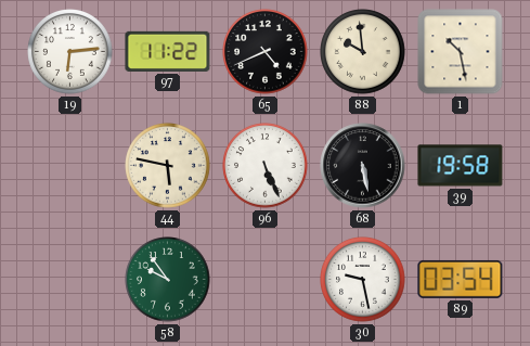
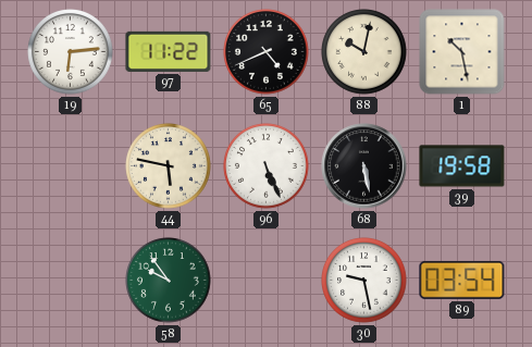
88: 9:59 -> 10:02
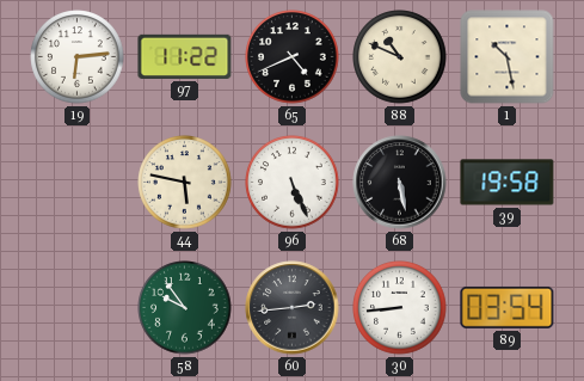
88: 10:02 -> 10:49
60: none -> 2:44
30: 9:28 -> 8:44
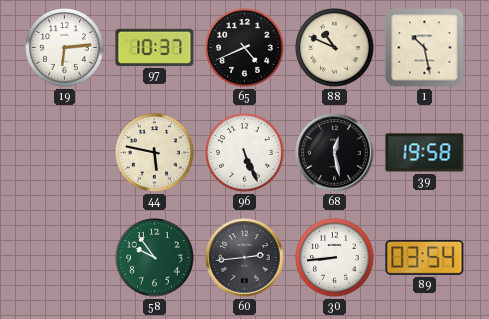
97: 11:22 -> 10:37
68: 5:28 -> 12:28
